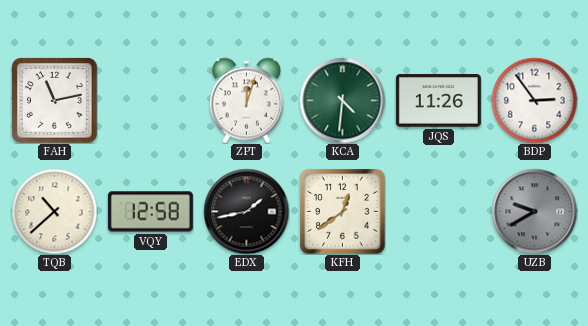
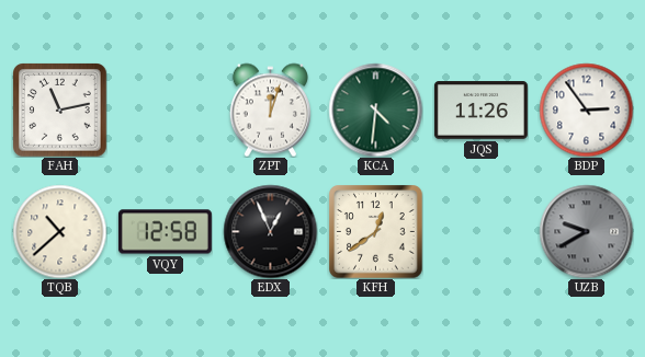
EDX: 1:43 -> 12:56
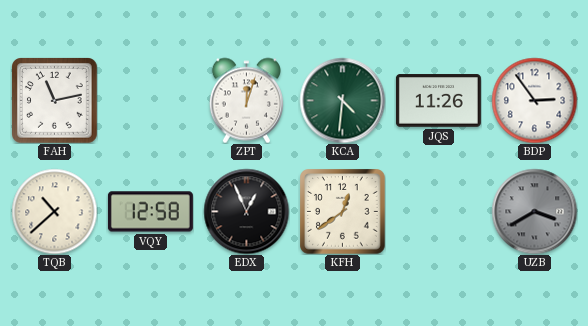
UZB: 9:40 -> 3:40
